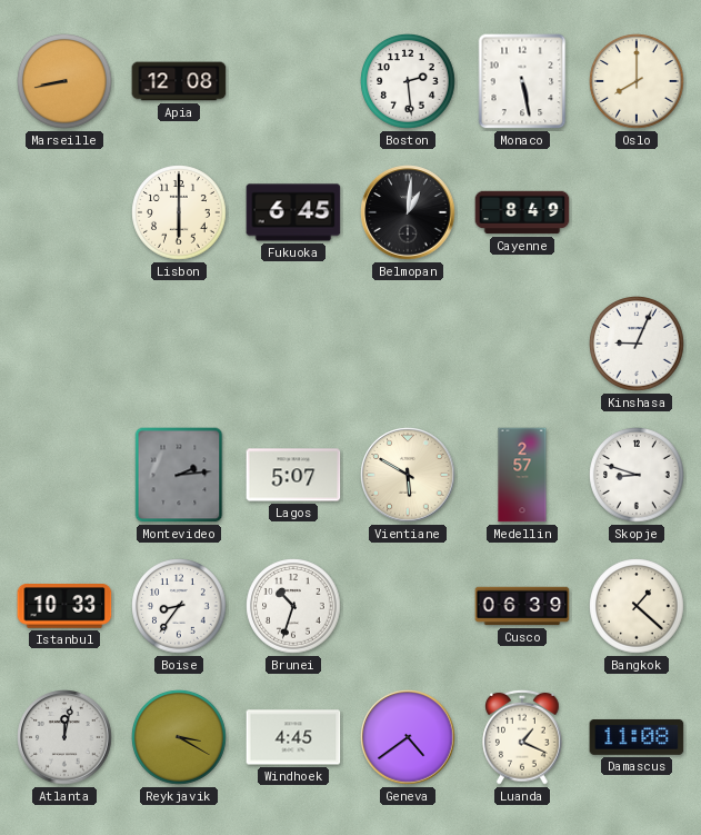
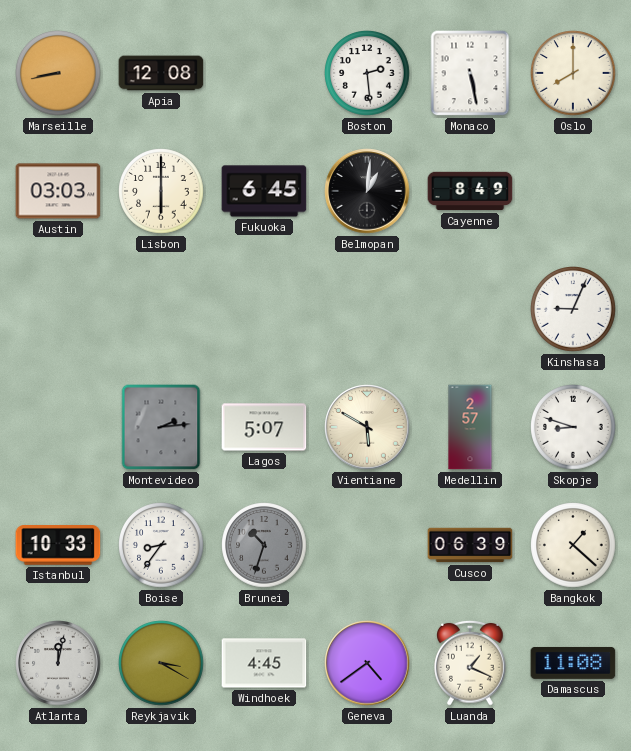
Austin: none -> 03:03
Brunei dial: white -> grey
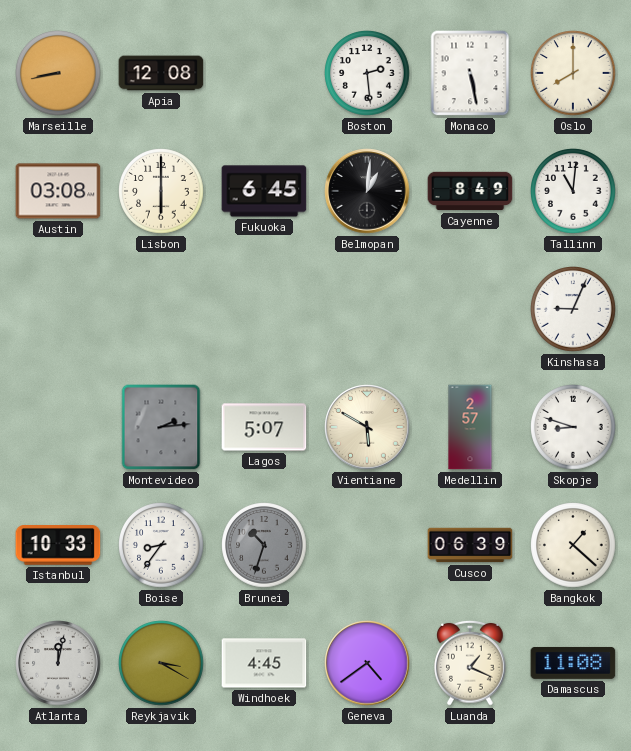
Austin: 03:03 -> 03:08
Tallinn: none -> 11:01
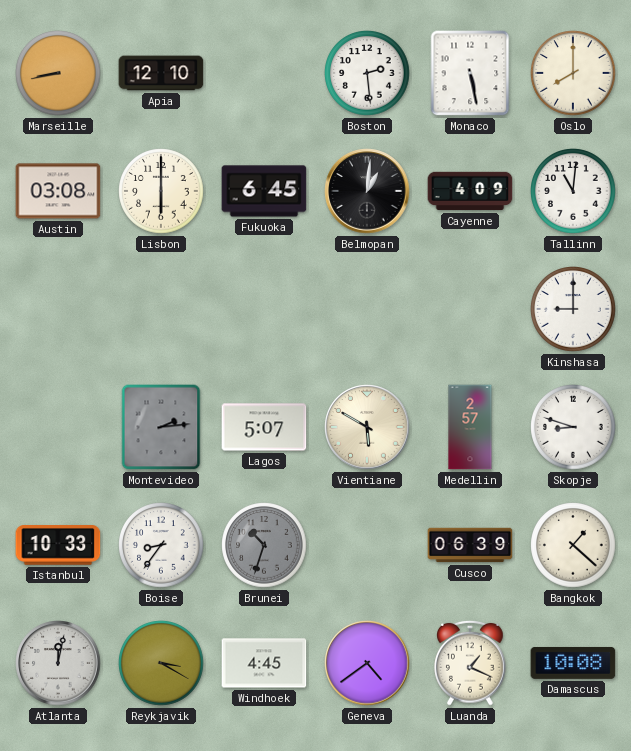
Apia: 12:08 -> 12:10
Cayenne: 8:49 -> 4:09
Kinshasa: 9:04 -> 9:00
Damascus: 11:08 -> 10:08
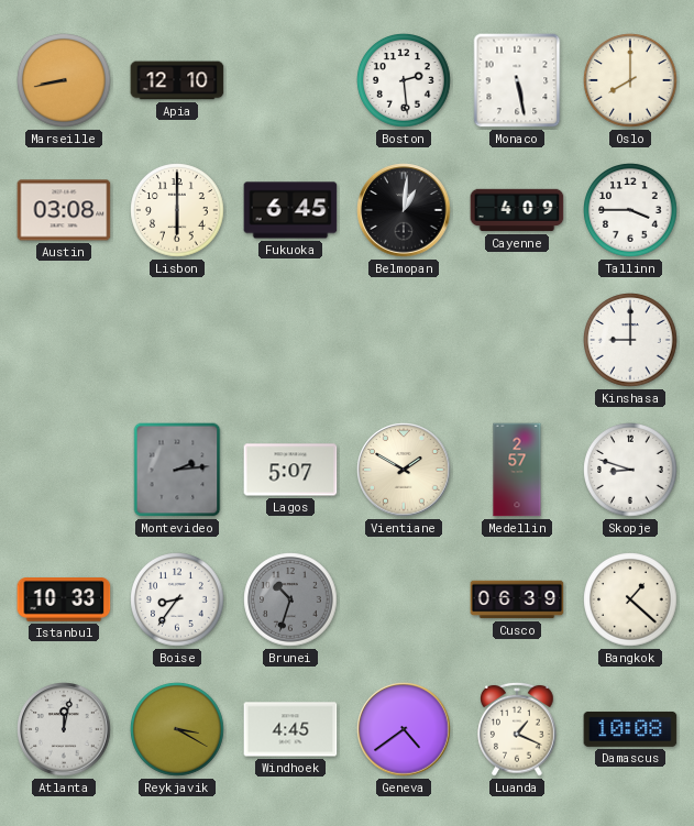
Tallinn: 11:01 -> 3:45
Vientiane: 5:50 -> 1:50
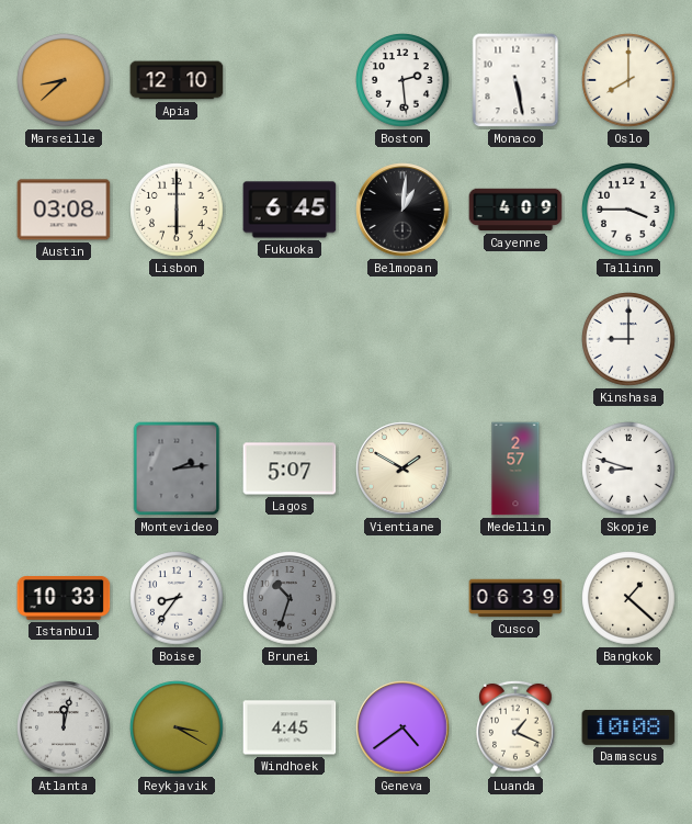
Marseille: 8:43 -> 8:38
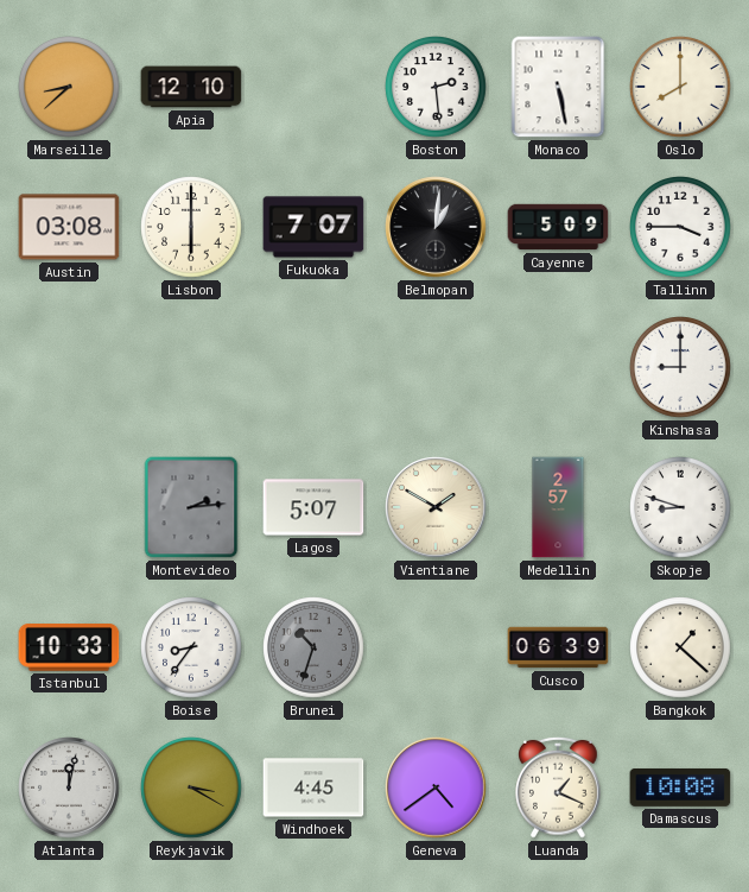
Fukuoka: 6:45 -> 7:07
Cayenne: 4:09 -> 5:09
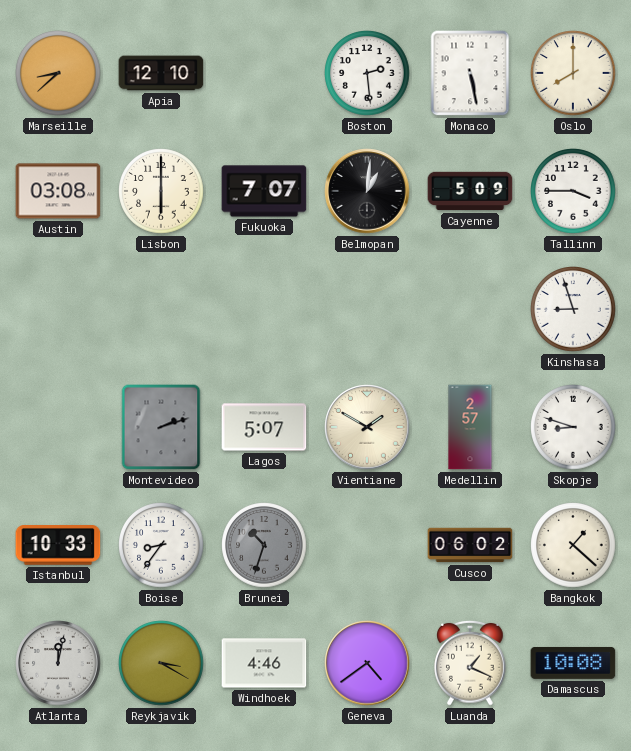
Kinshasa: 9:00 -> 8:57
Montevideo: 2:14 -> 2:12
Cusco: 06:39 -> 06:02
Windhoek: 4:45 -> 4:46
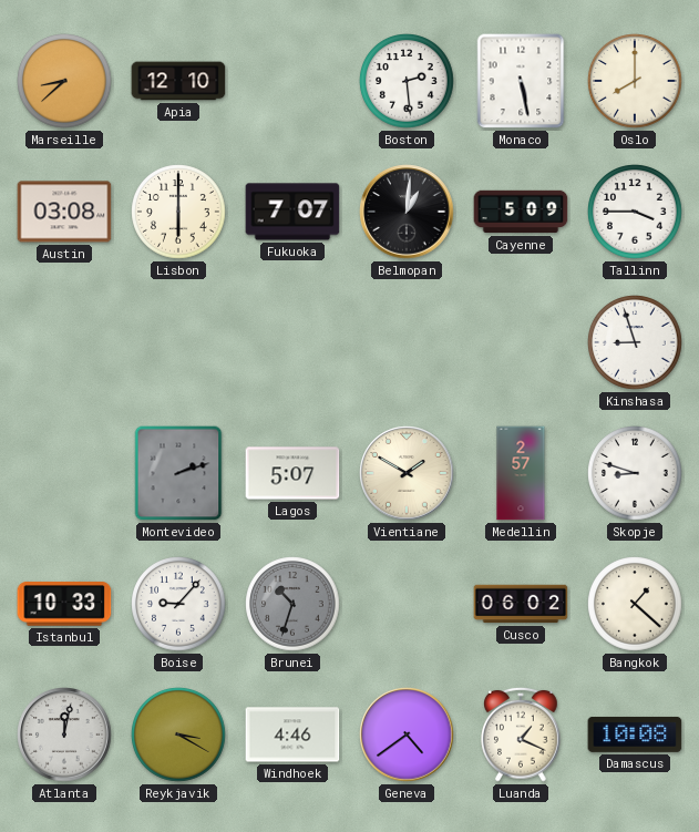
Boise: 8:36 -> 9:07
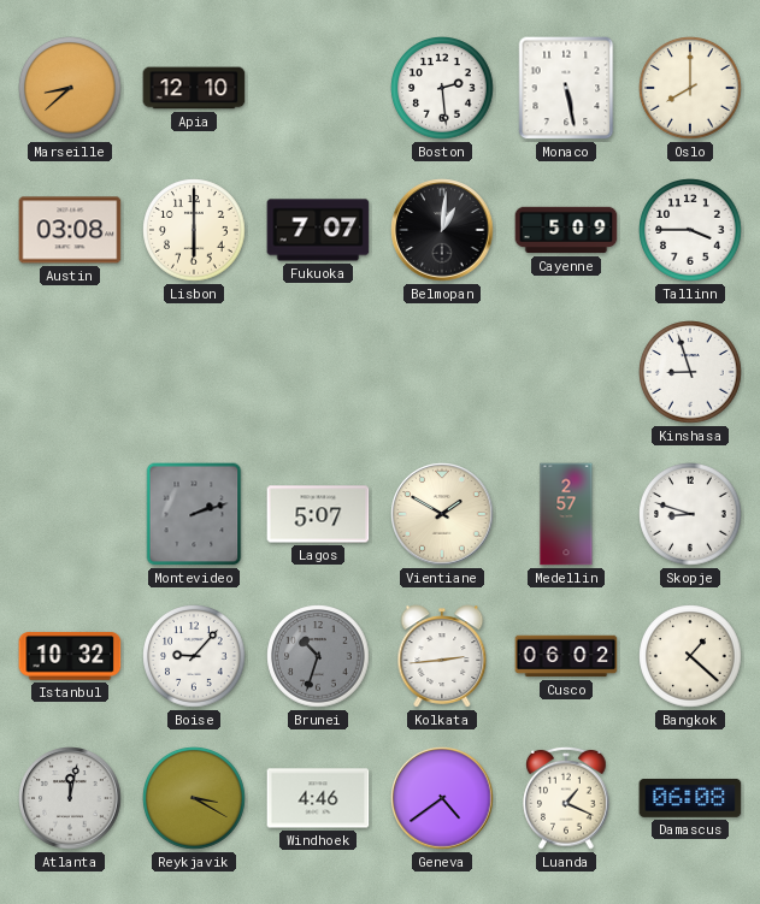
Istanbul: 10:33 -> 10:32
Kolkata: none -> 2:44
Damascus: 10:08 -> 06:08
